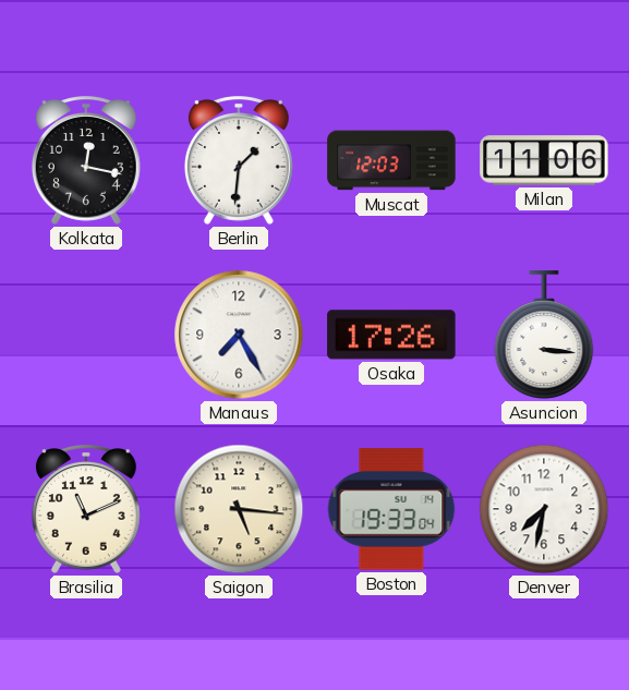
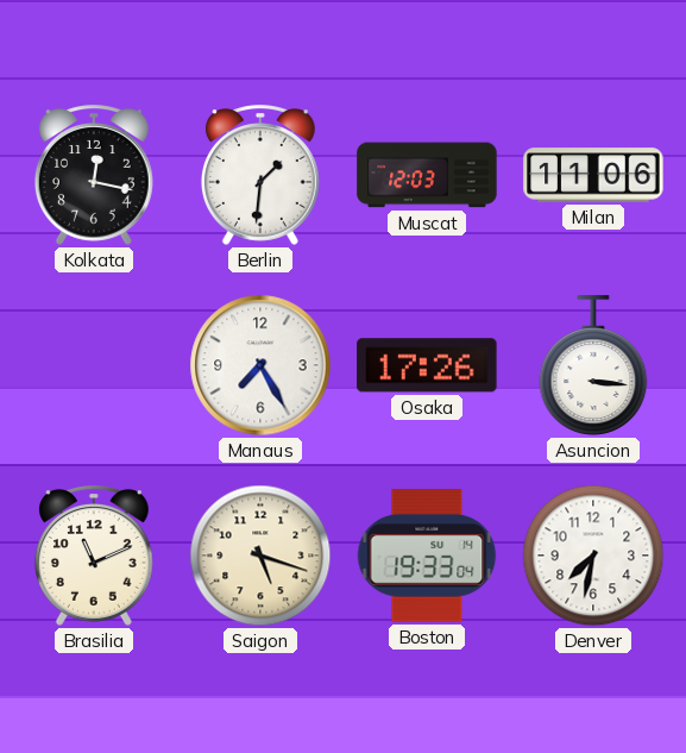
Saigon: 5:16 -> 5:18
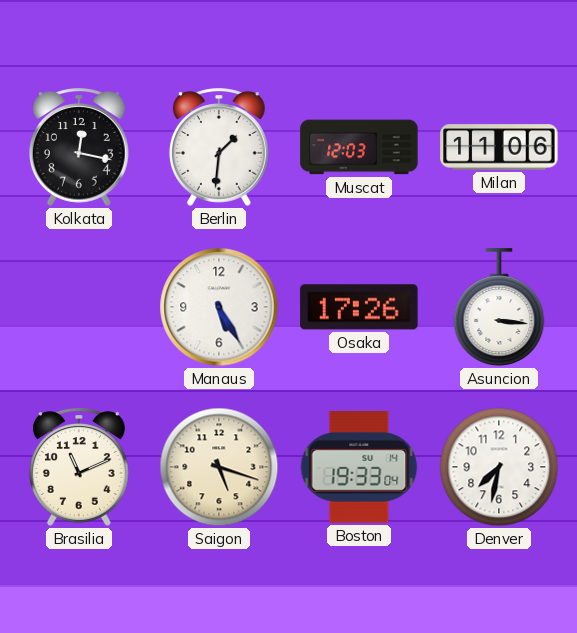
Manaus: 7:25 -> 5:25
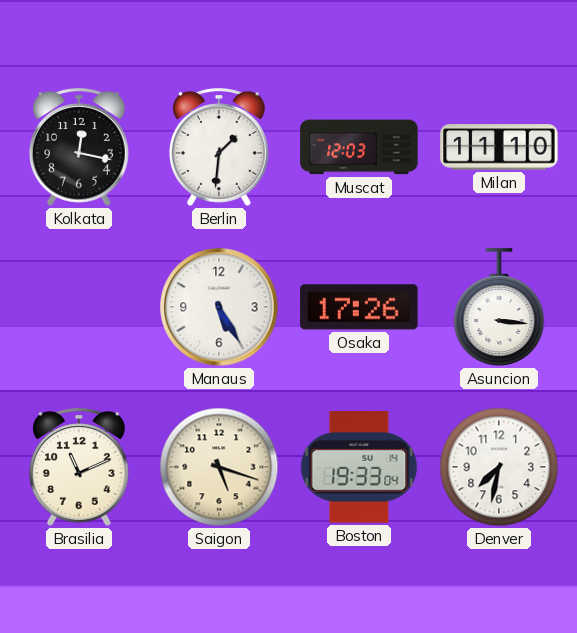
Milan: 11:06 -> 11:10
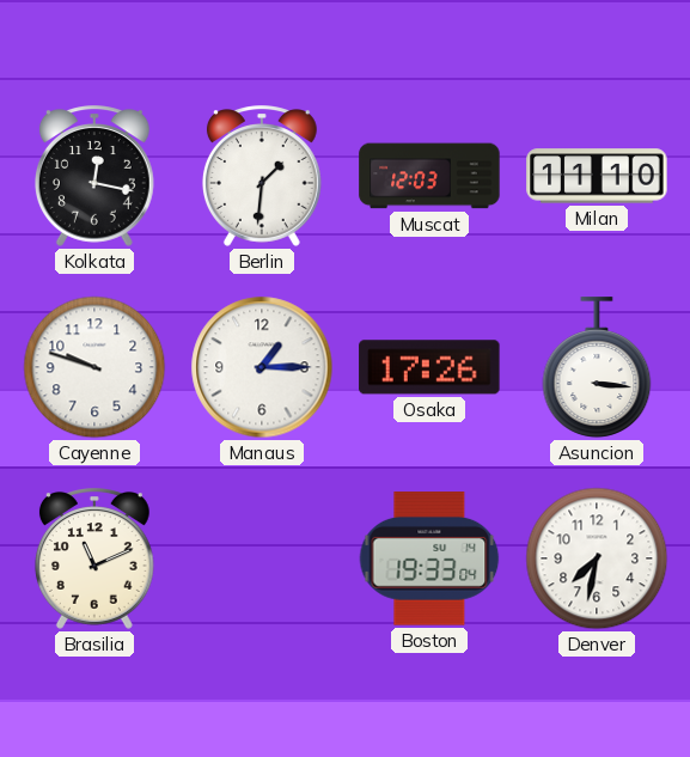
Cayenne: none -> 9:48
Manaus: 5:25 -> 1:15
Saigon: 5:18 -> none
